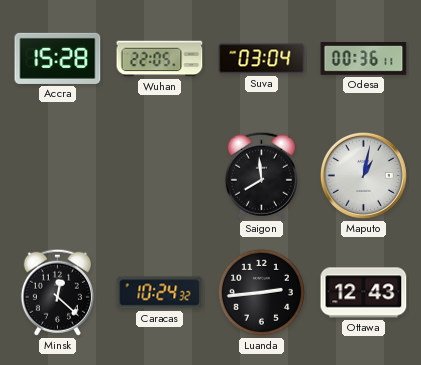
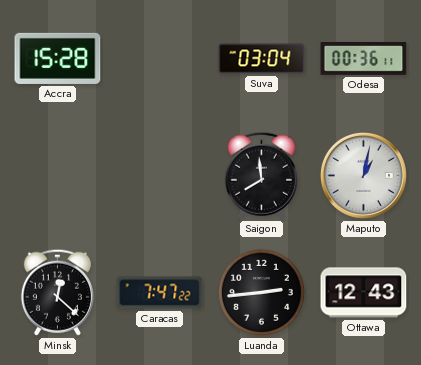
Wuhan: 22:05 -> none
Caracas: 10:24 -> 7:47
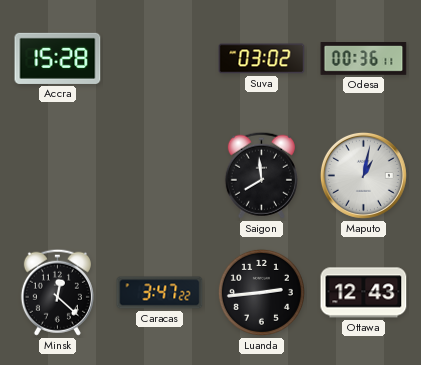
Suva: 03:04 -> 03:02
Caracas: 7:47 -> 3:47
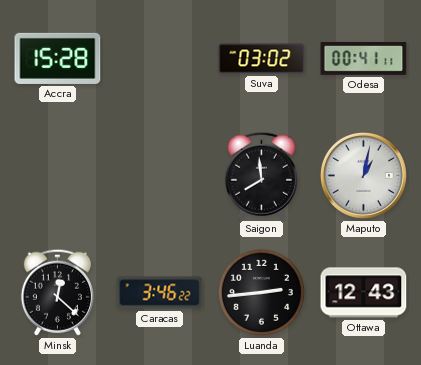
Odesa: 00:36 -> 00:41
Caracas: 3:47 -> 3:46
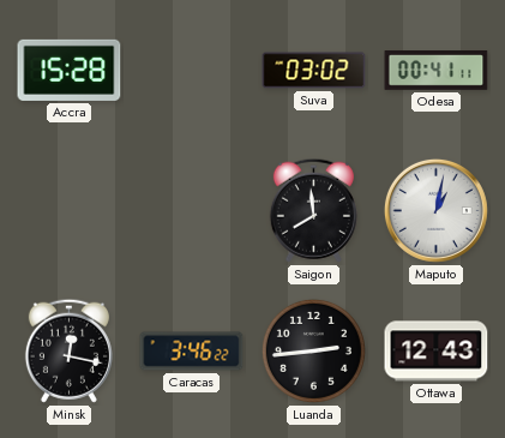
Minsk: 12:22 -> 12:17
